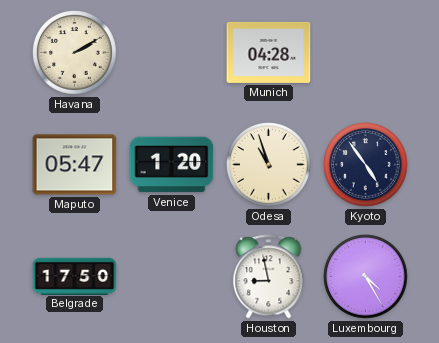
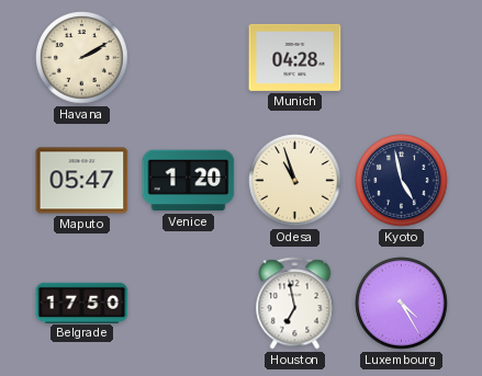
Kyoto: 4:54 -> 4:58
Houston: 8:58 -> 6:58
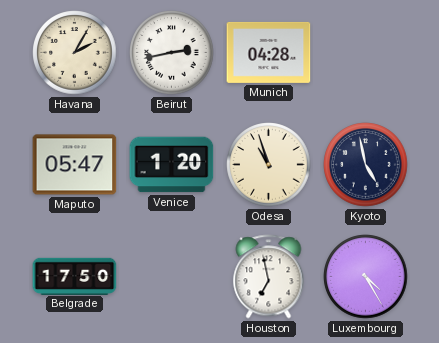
Havana: 2:10 -> 2:05
Beirut: none -> 2:43
